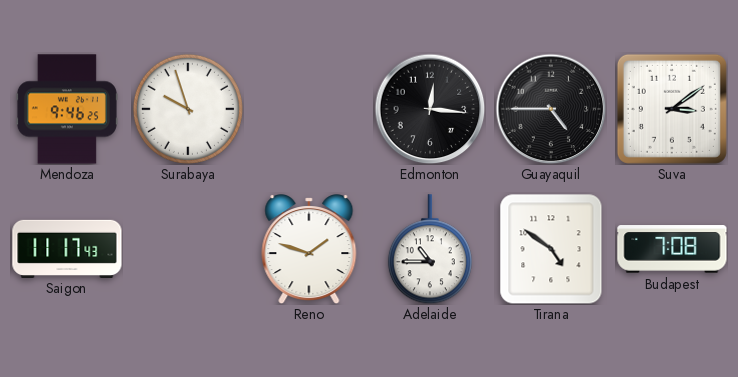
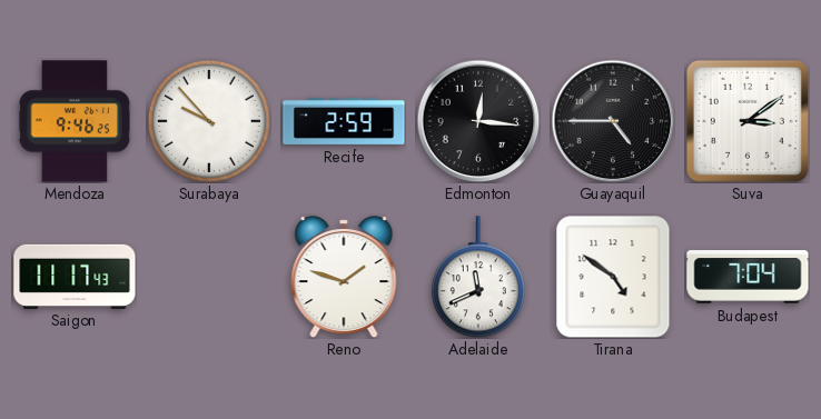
Surabaya: 9:57 -> 9:53
Recife: none -> 2:59
Adelaide: 10:45 -> 11:41
Budapest: 7:08 -> 7:04
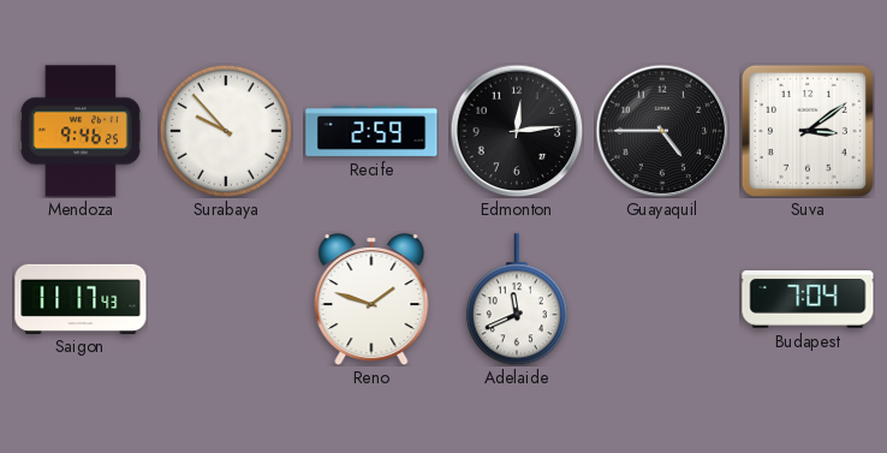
Edmonton: 12:16 -> 12:14
Tirana: 4:51 -> none
